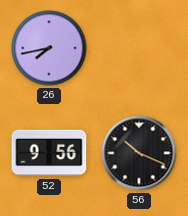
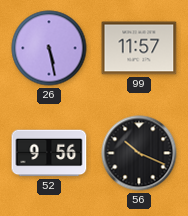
26: 7:43 -> 5:28
99: none -> 11:57
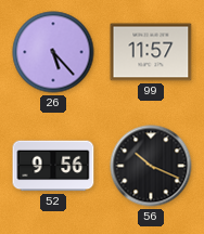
26: 5:28 -> 5:23
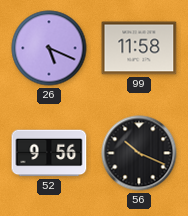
26: 5:23 -> 5:19
99: 11:57 -> 11:58
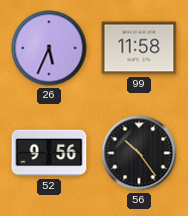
26: 5:19 -> 5:34
56: 10:19 -> 10:24
